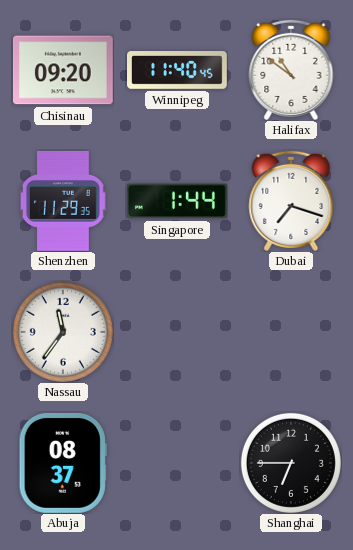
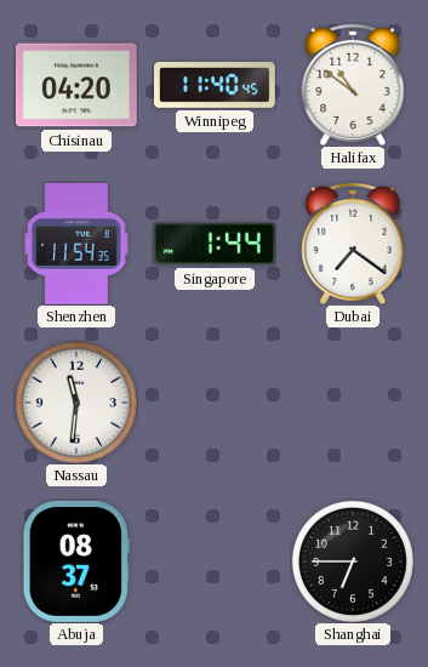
Chisinau: 09:20 -> 04:20
Shenzhen: 11:29 -> 11:54
Dubai: 7:18 -> 7:21
Nassau: 11:36 -> 11:31
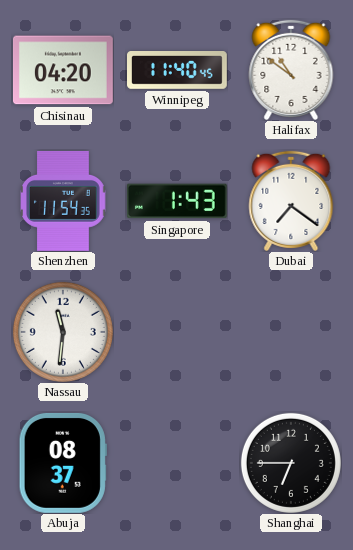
Singapore: 1:44 -> 1:43
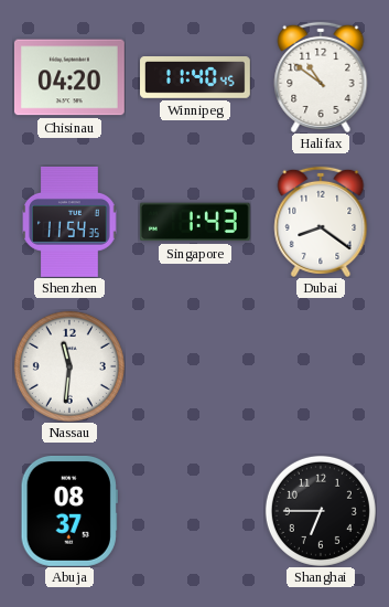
Dubai: 7:21 -> 8:21
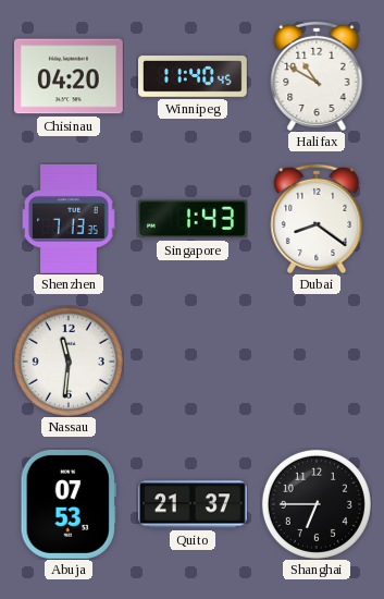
Halifax: 10:51 -> 10:50
Shenzhen: 11:54 -> 7:13
Abuja: 08:37 -> 07:53
Quito: none -> 21:37
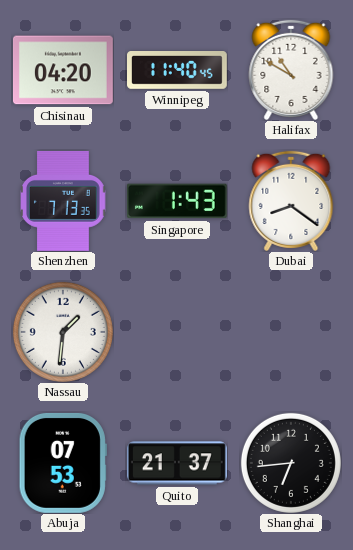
Nassau: 11:31 -> 1:31
Shanghai: 6:45 -> 6:44
